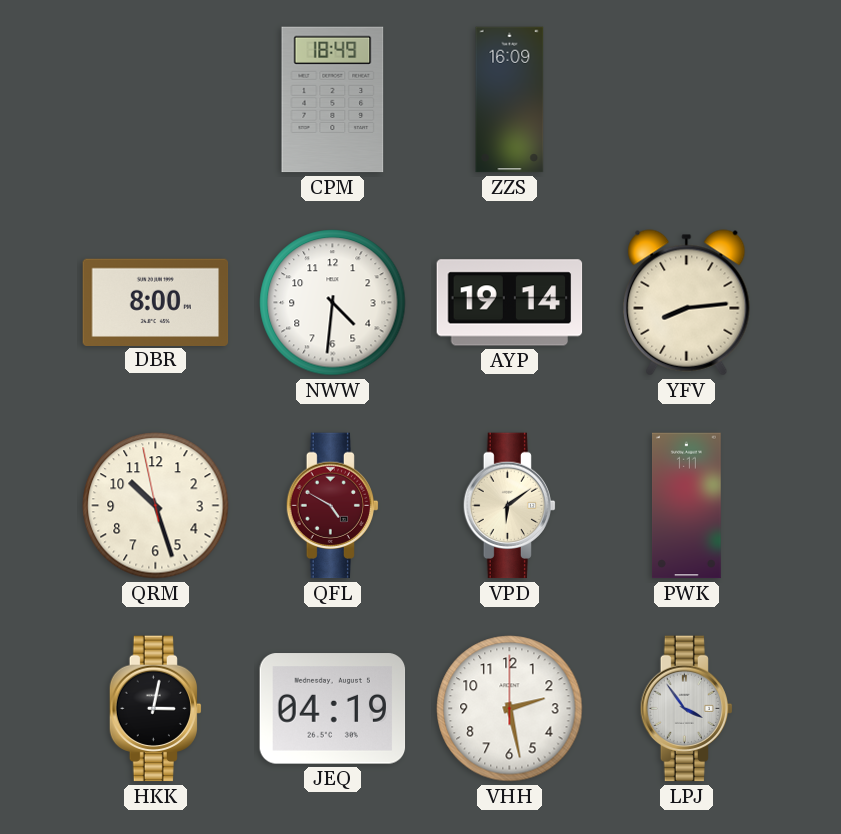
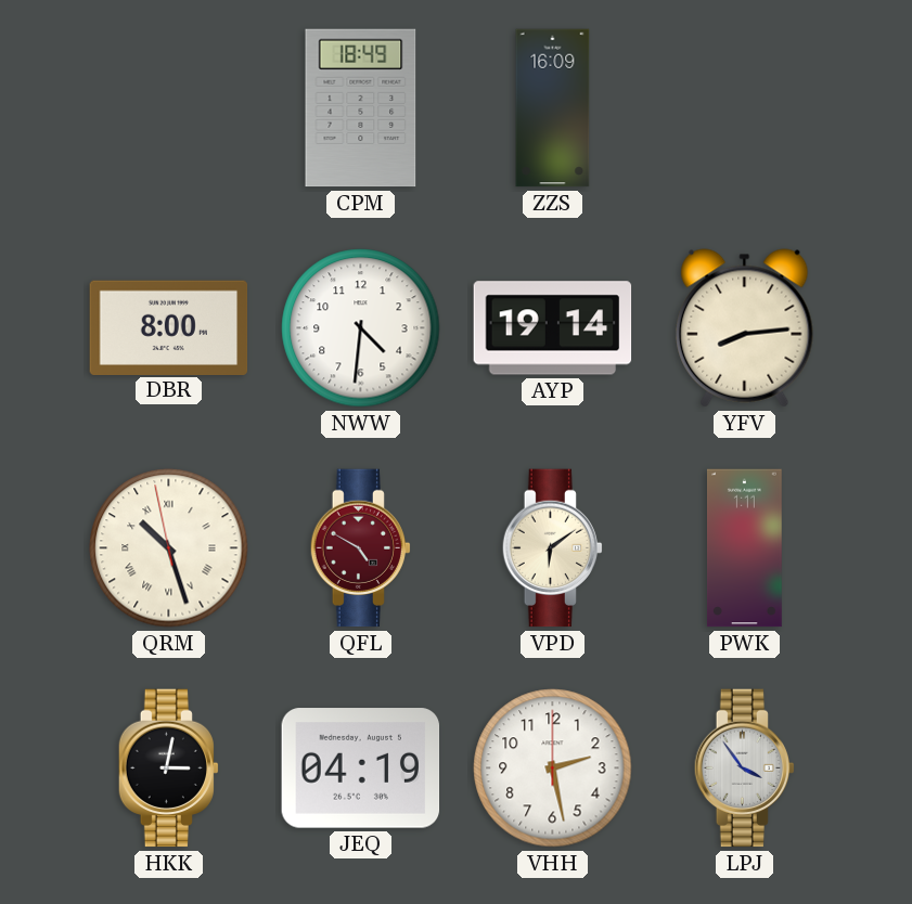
QRM numerals: Arabic -> Roman
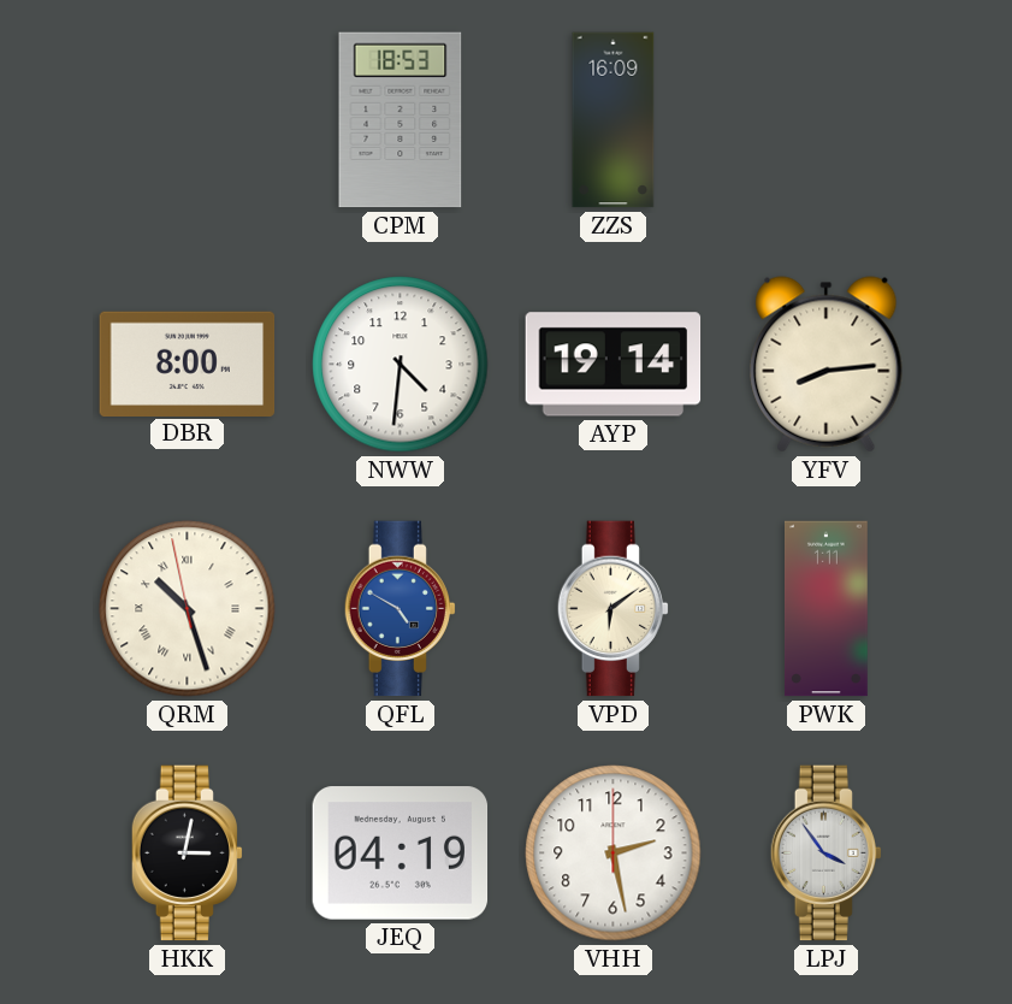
CPM: 18:49 -> 18:53
QFL dial: burgundy -> blue
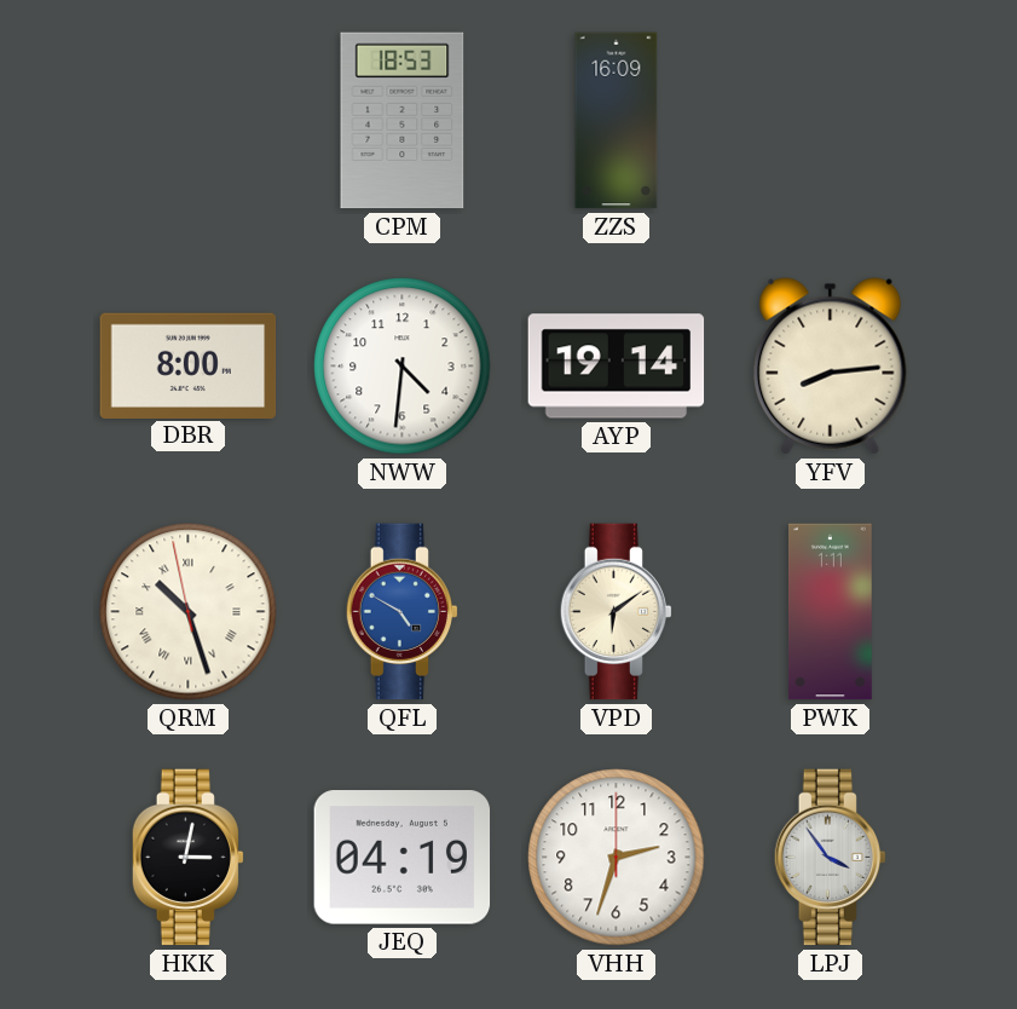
VHH: 2:28 -> 2:33
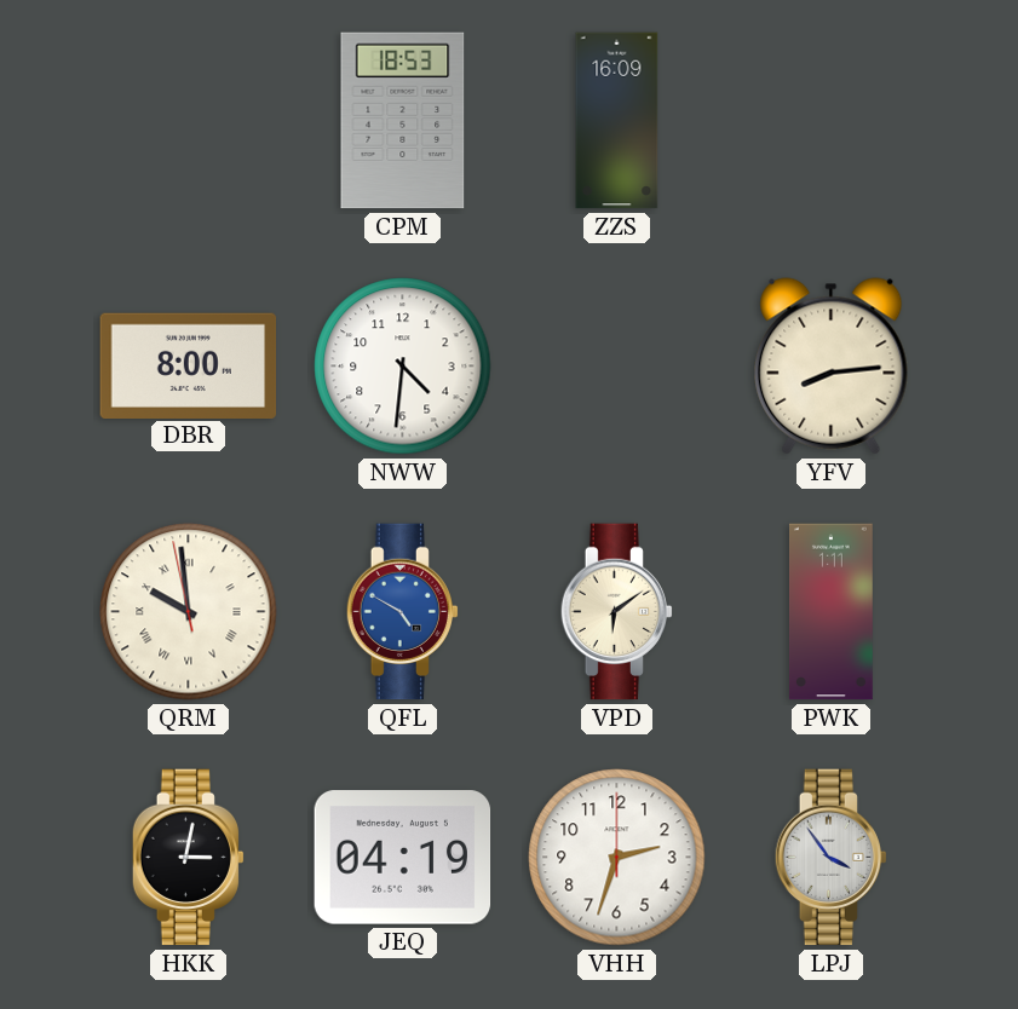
AYP: 19:14 -> none
QRM: 10:26 -> 9:58
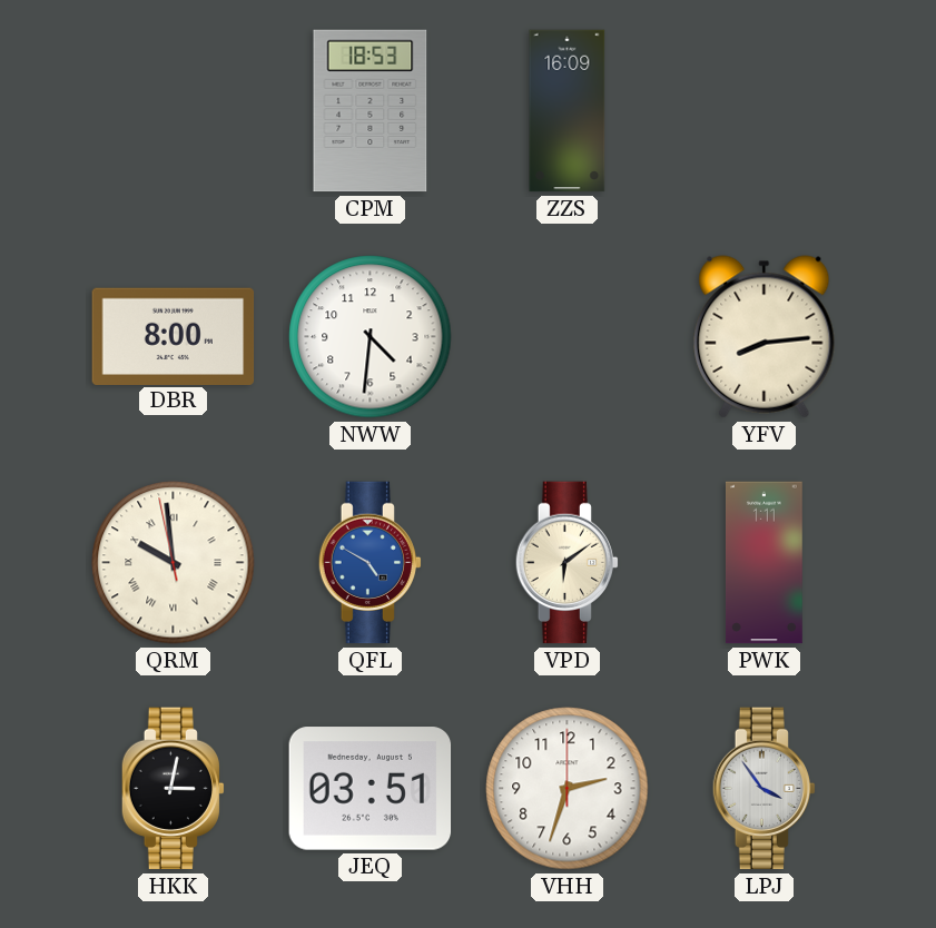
JEQ: 04:19 -> 03:51
